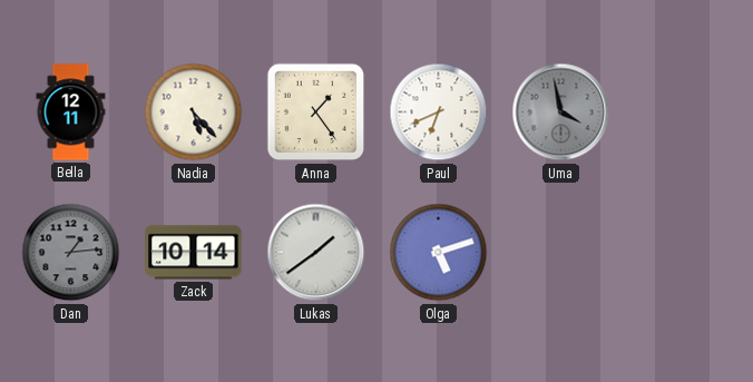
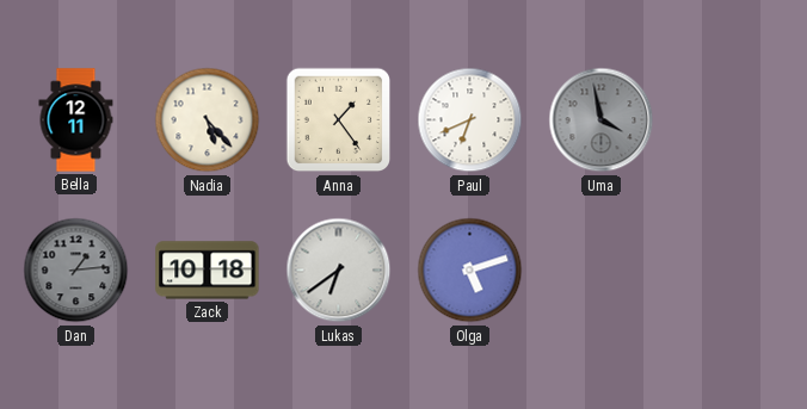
Zack: 10:14 -> 10:18
Lukas: 1:39 -> 6:39
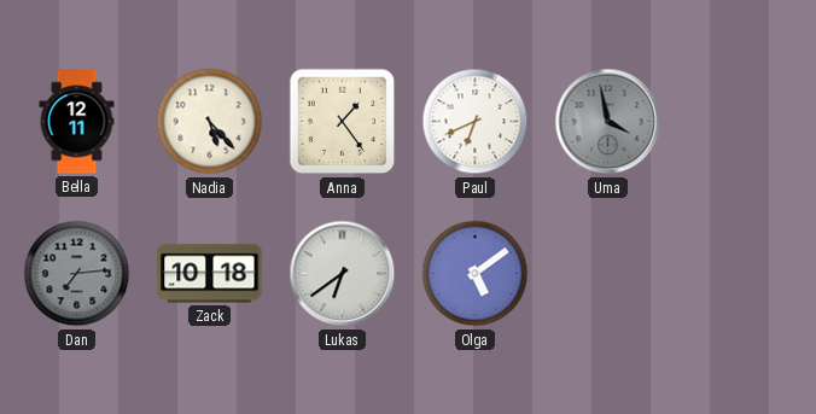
Dan: 1:14 -> 7:14
Olga: 5:12 -> 5:09
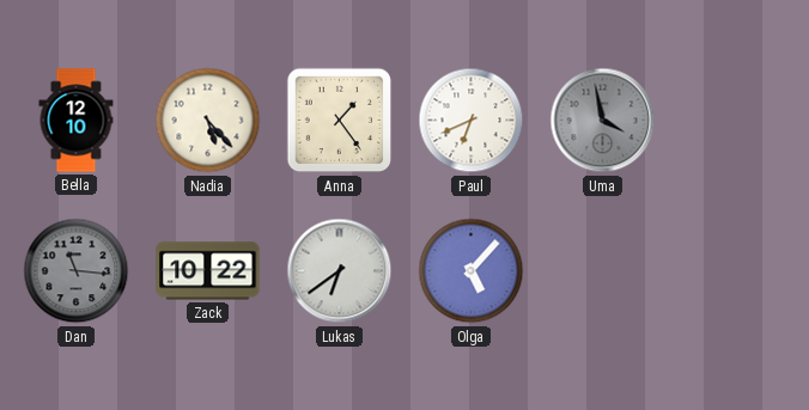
Bella: 12:11 -> 12:10
Dan: 7:14 -> 11:16
Zack: 10:18 -> 10:22
Olga: 5:09 -> 5:07
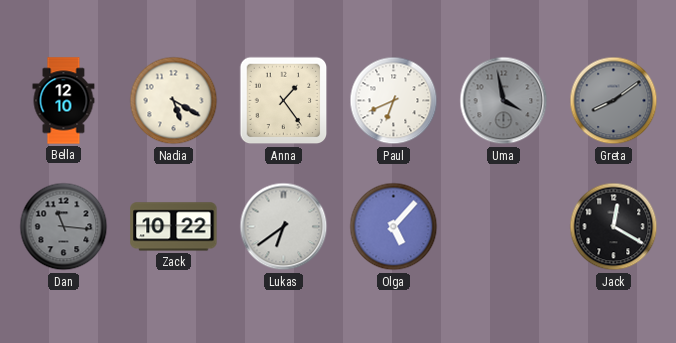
Nadia: 5:23 -> 5:20
Greta: none -> 8:09
Jack: none -> 12:20
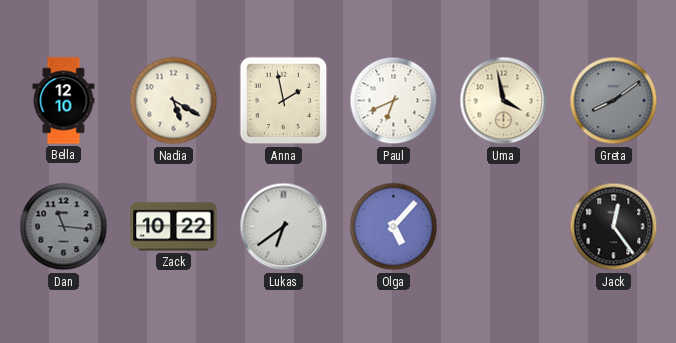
Anna: 1:24 -> 1:58
Uma dial: grey -> cream
Jack: 12:20 -> 12:24
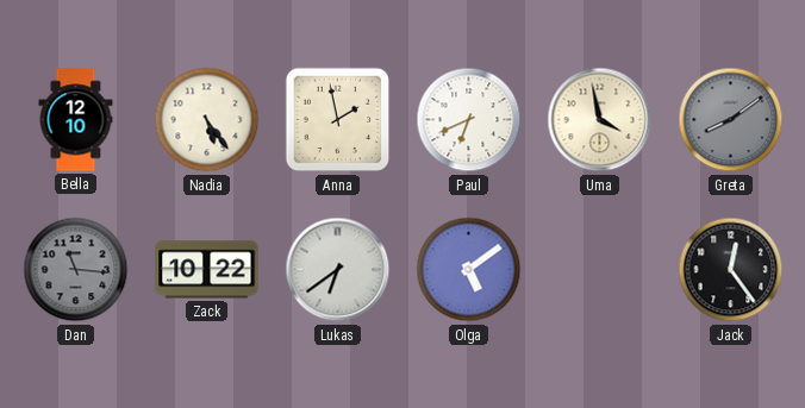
Nadia: 5:20 -> 5:24
Olga: 5:07 -> 5:09
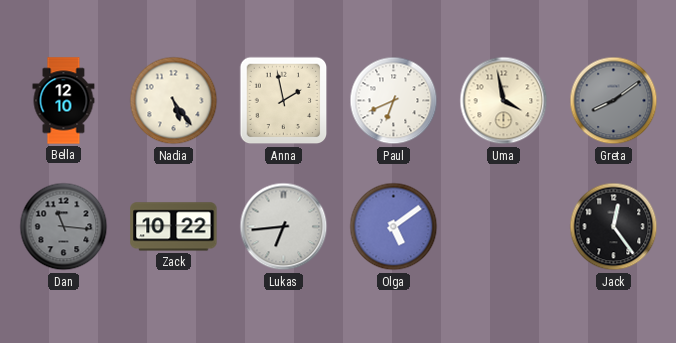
Lukas: 6:39 -> 6:44
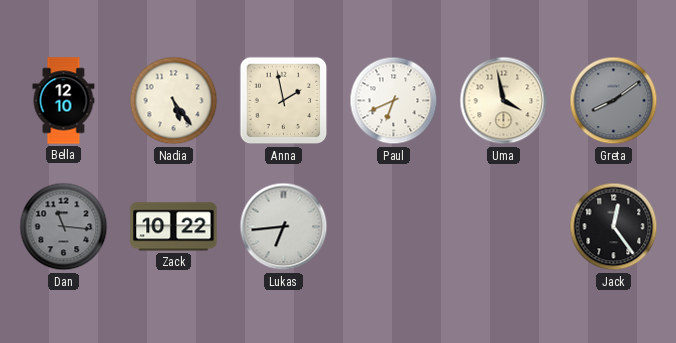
Olga: 5:09 -> none
